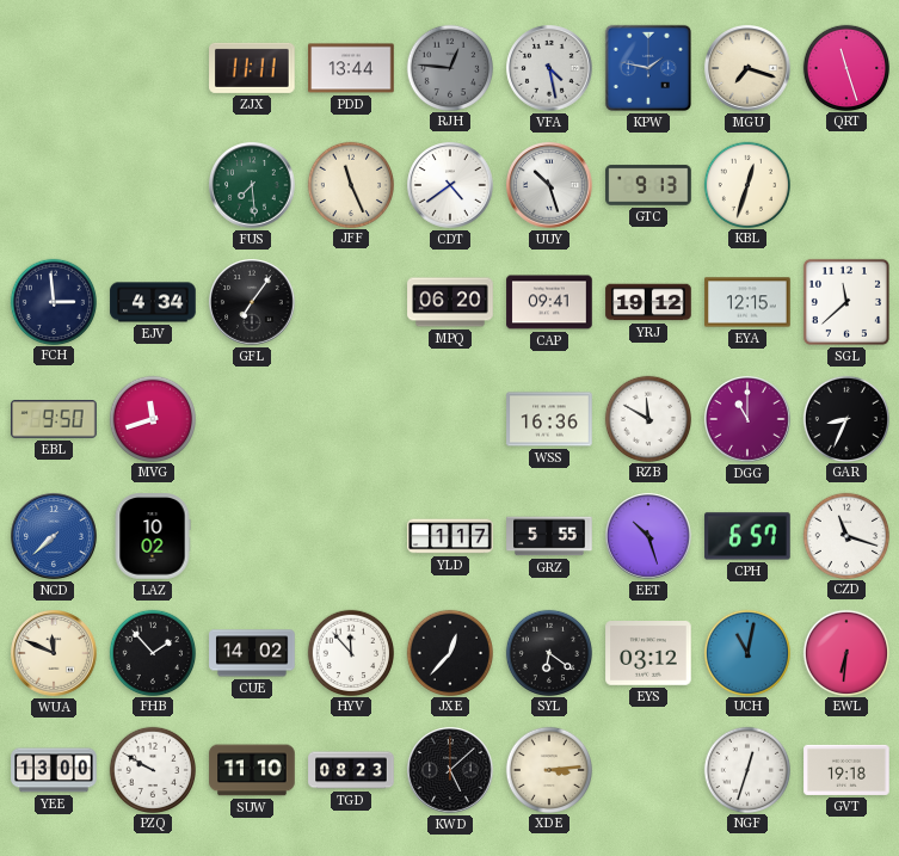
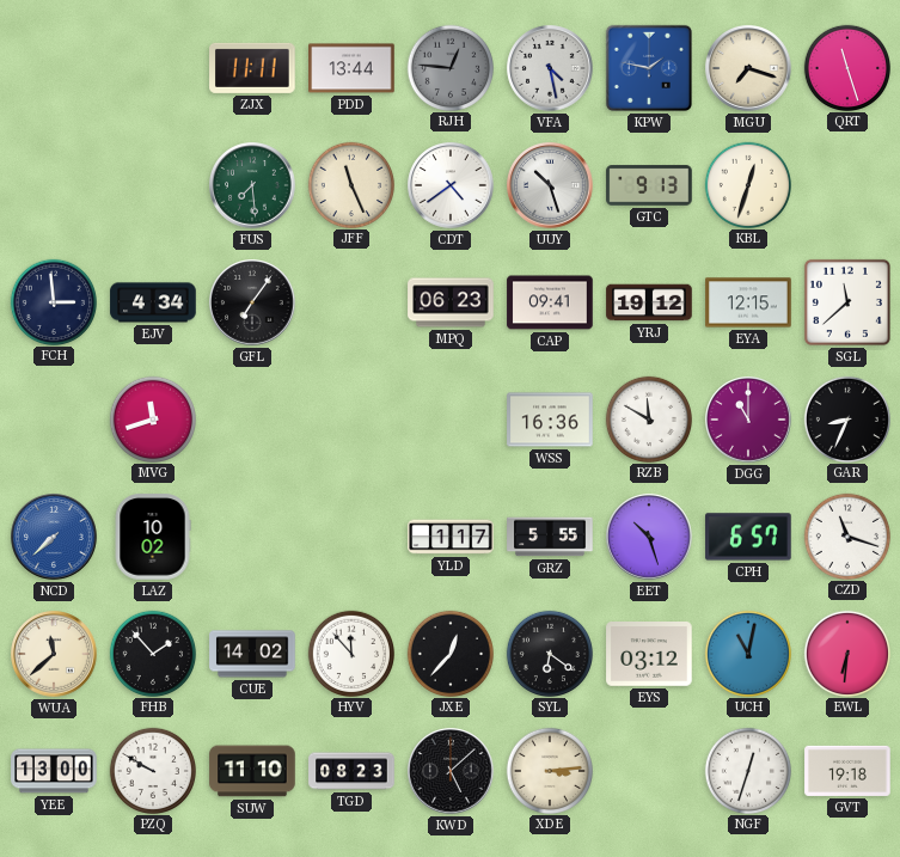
MPQ: 06:20 -> 06:23
EBL: 9:50 -> none
WUA: 11:49 -> 11:38
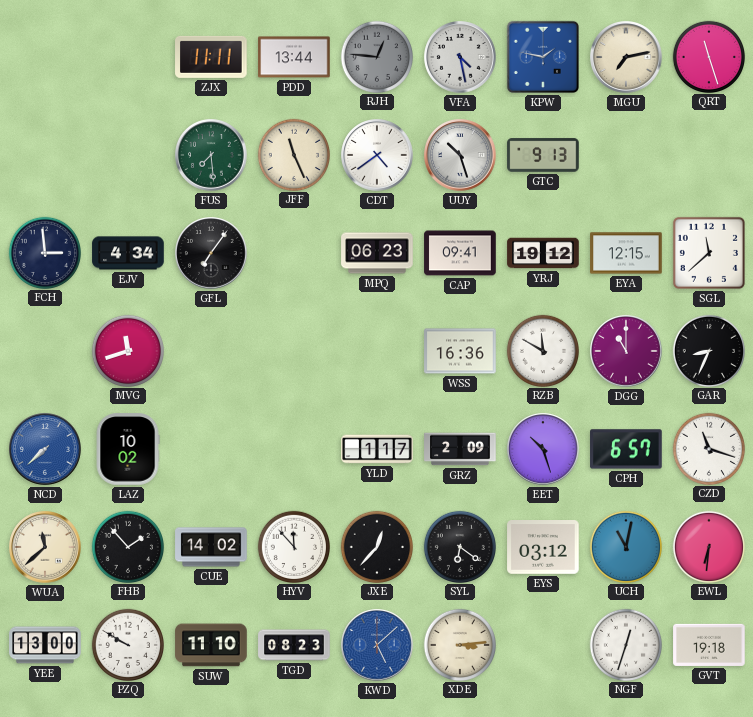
MGU: 7:18 -> 7:13
KBL: 12:33 -> none
GRZ: 5:55 -> 2:09
KWD dial: black -> blue
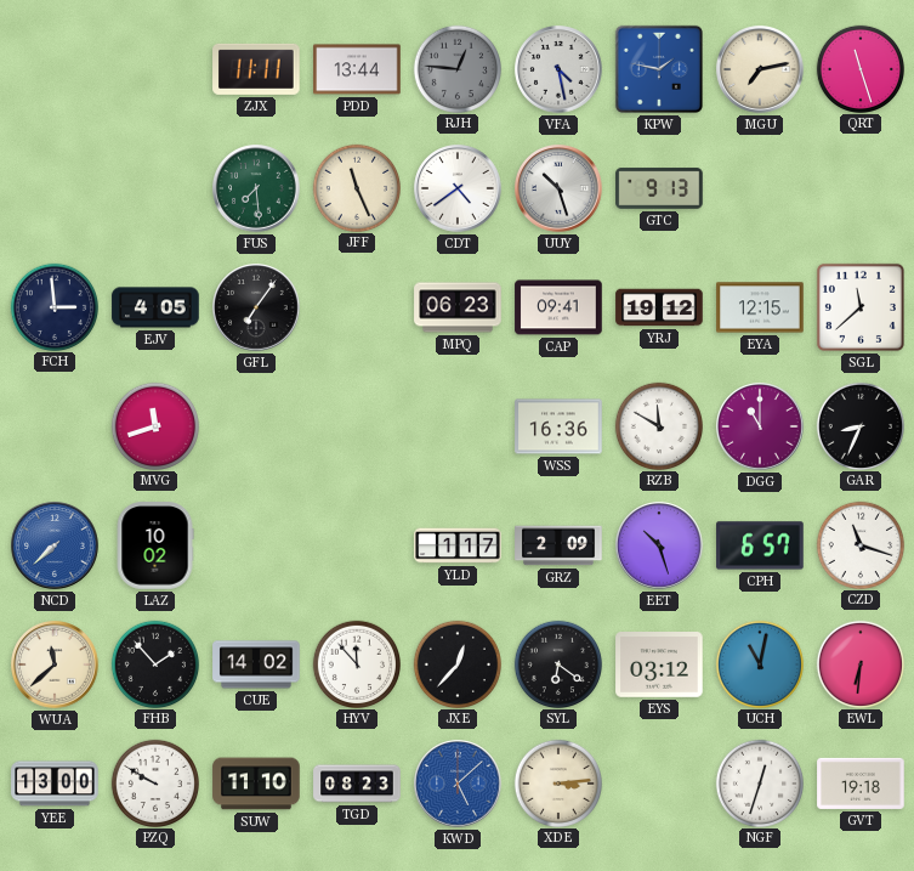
EJV: 4:34 -> 4:05
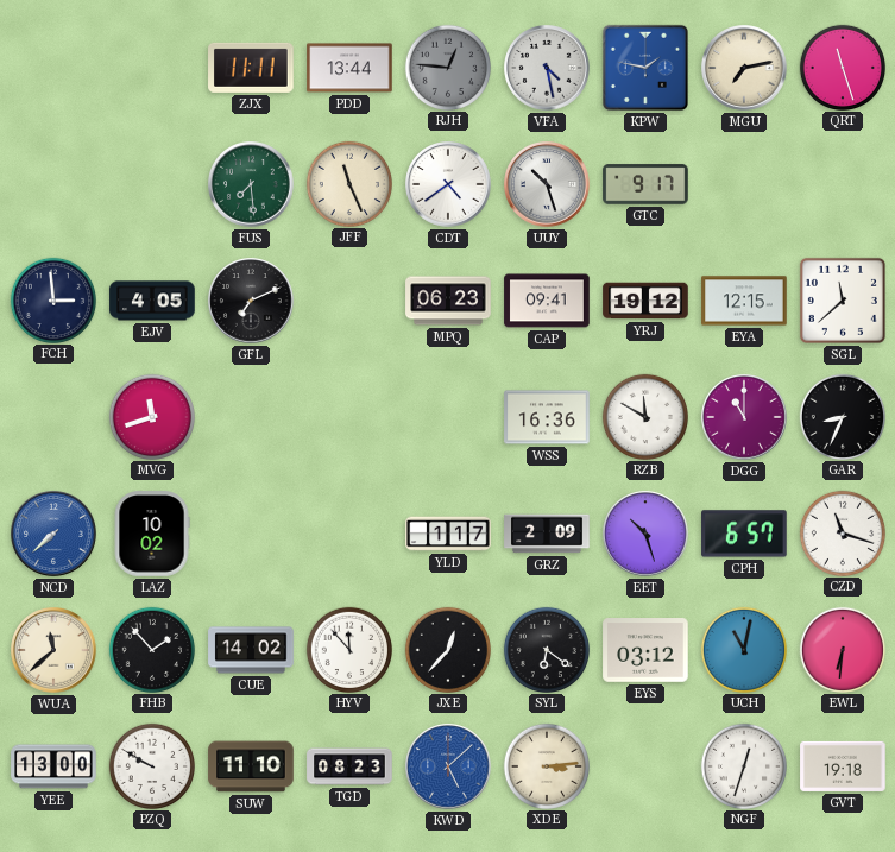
GTC: 9:13 -> 9:17
GFL: 7:06 -> 7:11
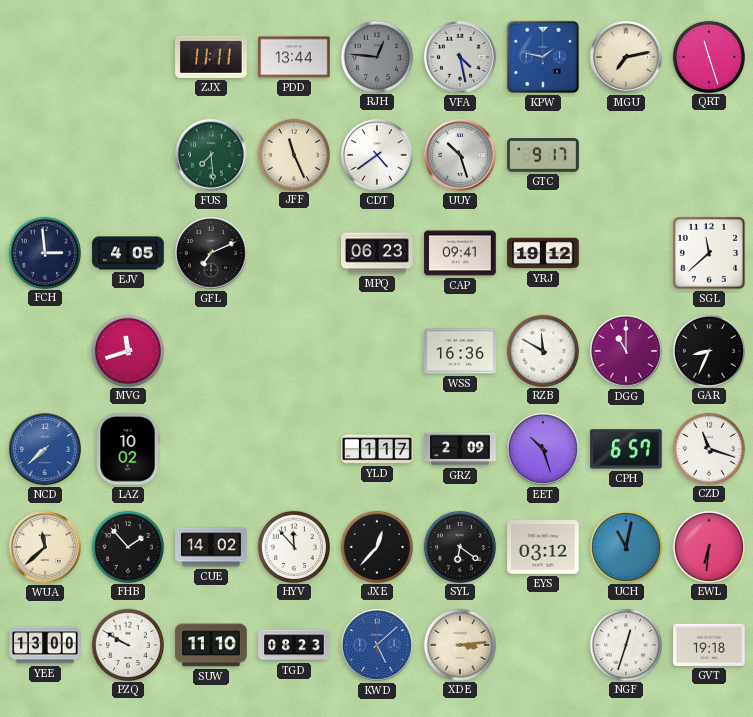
EYA: 12:15 -> none
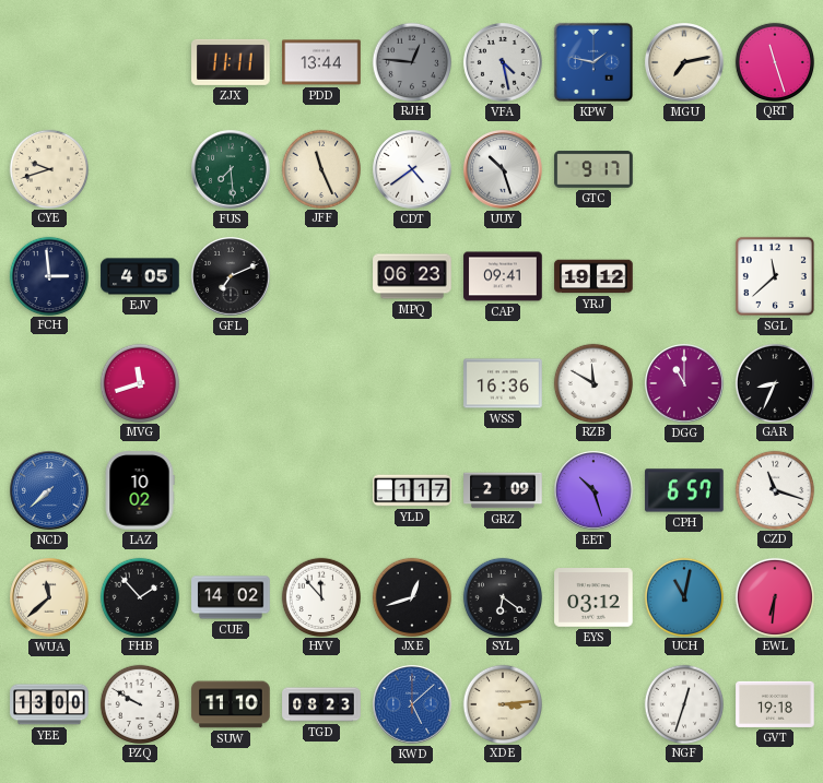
CYE: none -> 9:42
JXE: 12:37 -> 12:42
